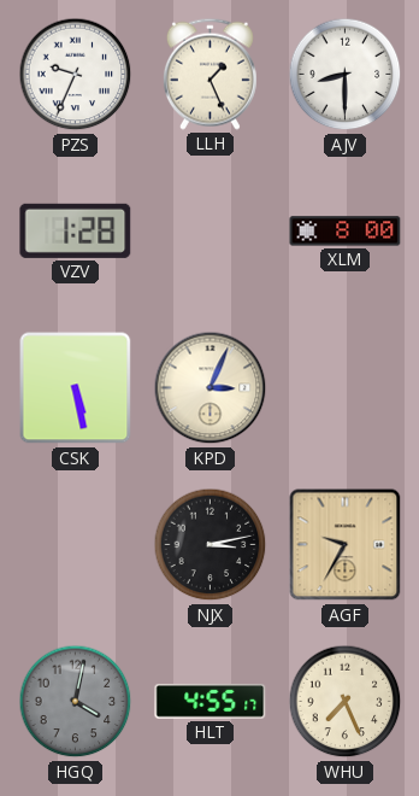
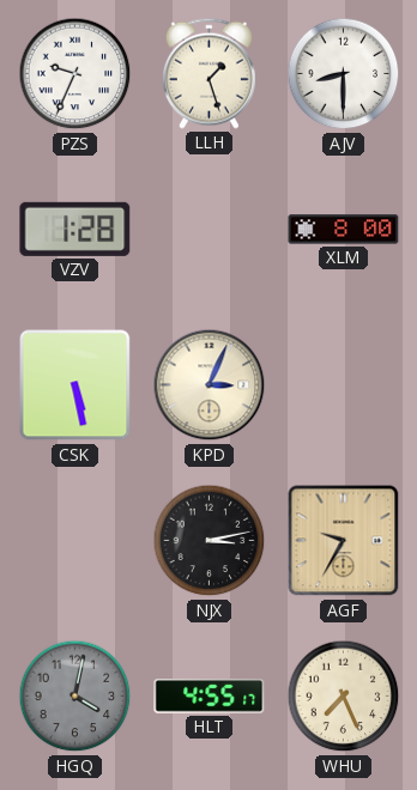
LLH: 1:26 -> 1:27
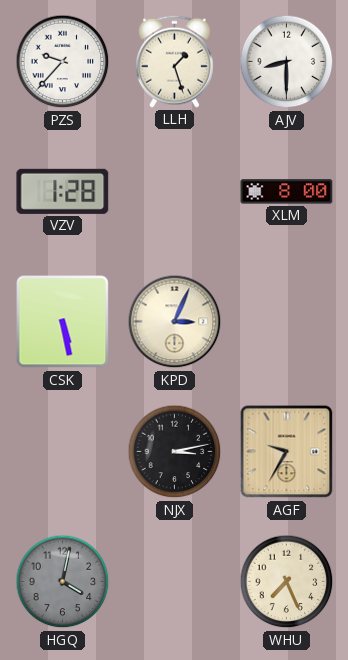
PZS: 9:34 -> 9:37
HLT: 4:55 -> none
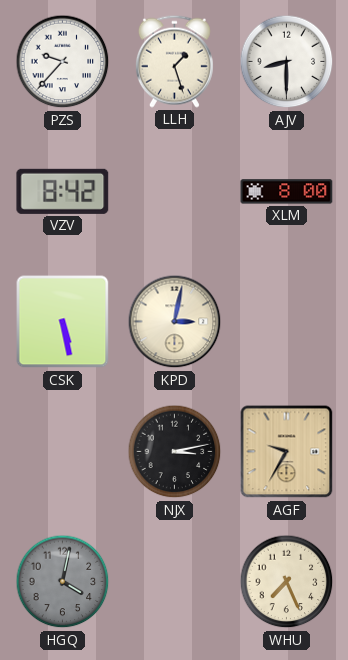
VZV: 1:28 -> 8:42
KPD: 3:04 -> 3:02
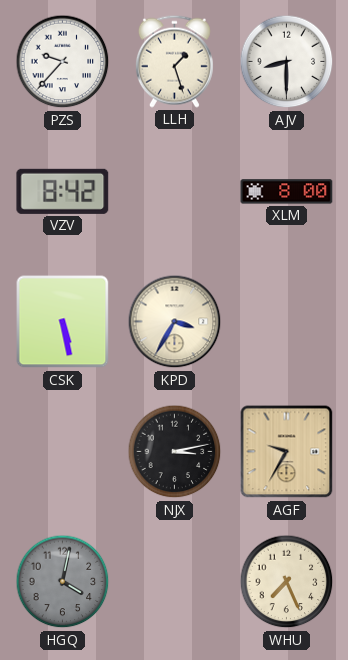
KPD: 3:02 -> 3:35
